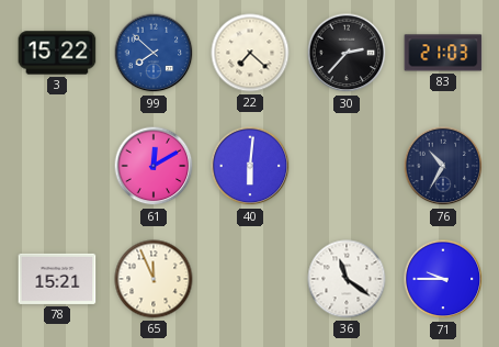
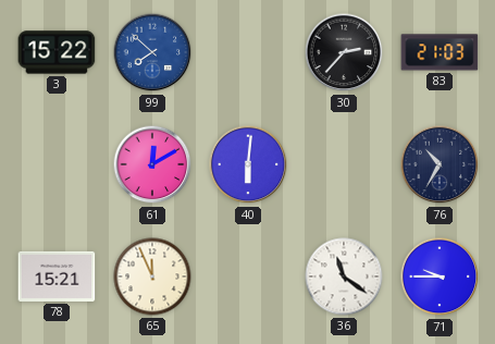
22: 7:22 -> none
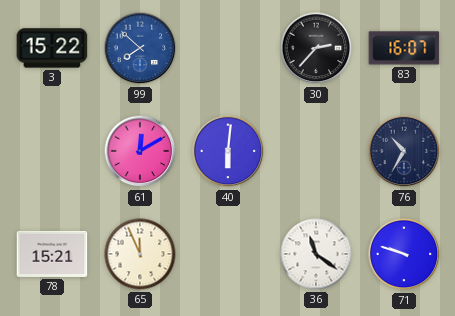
83: 21:03 -> 16:07
71: 9:45 -> 9:48
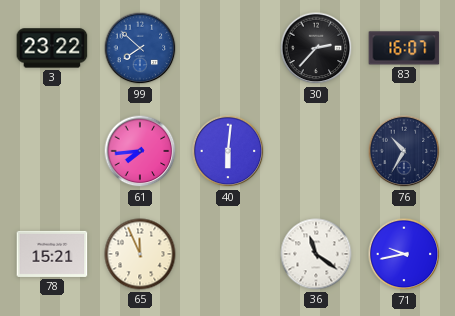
3: 15:22 -> 23:22
61: 12:10 -> 7:44
71: 9:48 -> 9:43
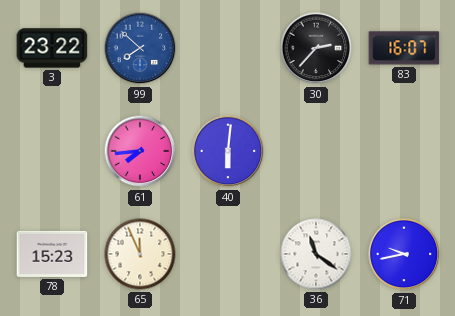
76: 10:35 -> none
78: 15:21 -> 15:23
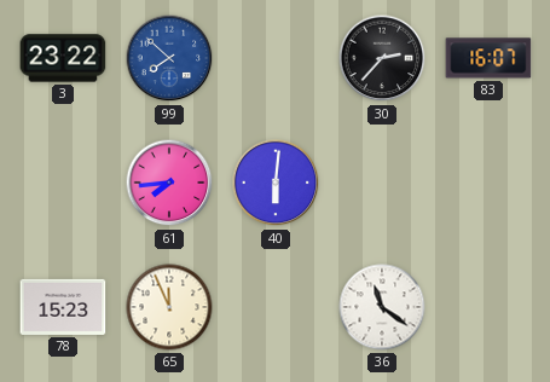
71: 9:43 -> none
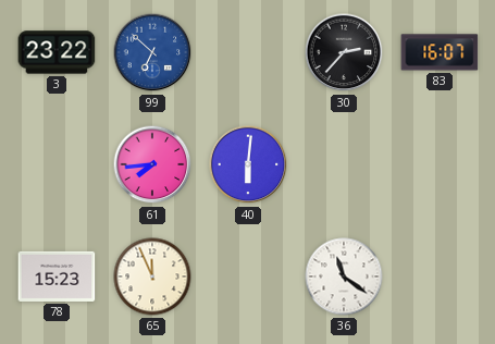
99: 7:52 -> 6:52
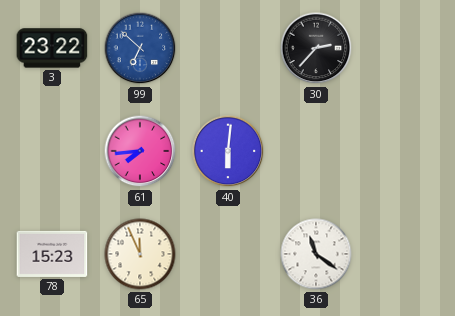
83: 16:07 -> none
